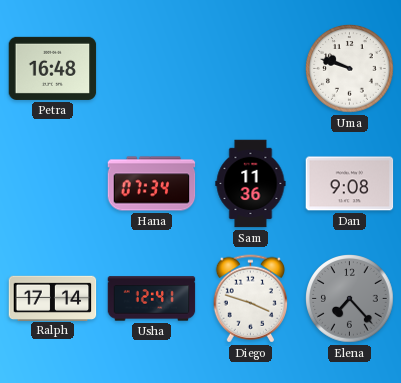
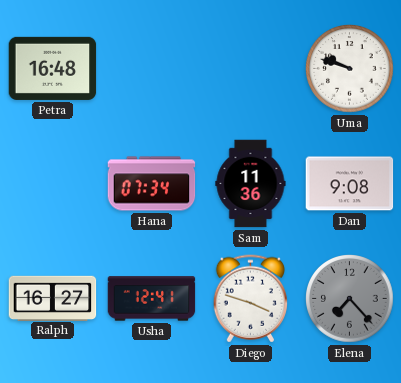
Ralph: 17:14 -> 16:27
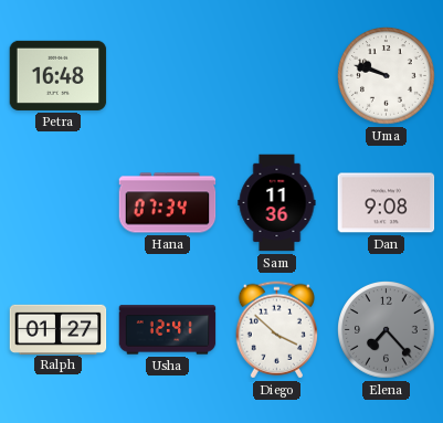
Ralph: 16:27 -> 01:27
Diego: 3:48 -> 3:52
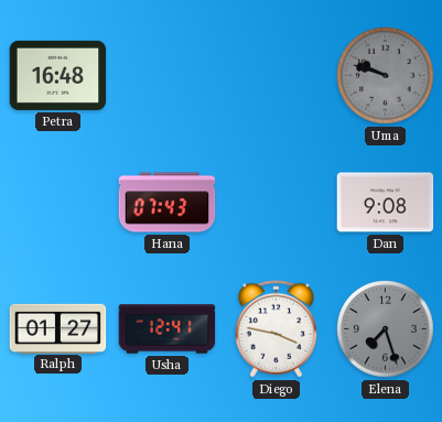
Uma dial: white -> grey
Hana: 07:34 -> 07:43
Sam: 11:36 -> none
Diego: 3:52 -> 3:47
Elena: 7:23 -> 7:27
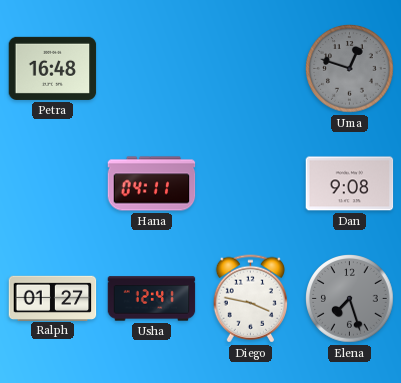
Uma: 9:48 -> 12:48
Hana: 07:43 -> 04:11
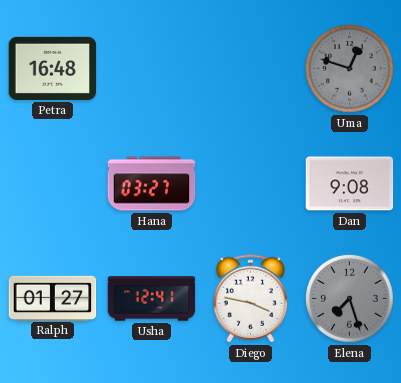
Hana: 04:11 -> 03:27
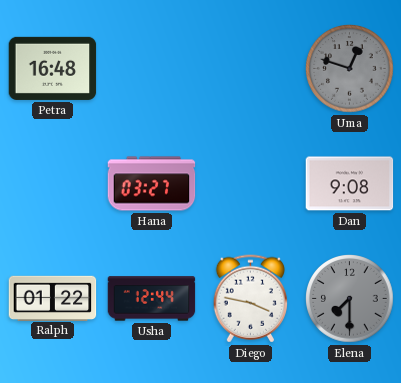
Ralph: 01:27 -> 01:22
Usha: 12:41 -> 12:44
Elena: 7:27 -> 7:30
